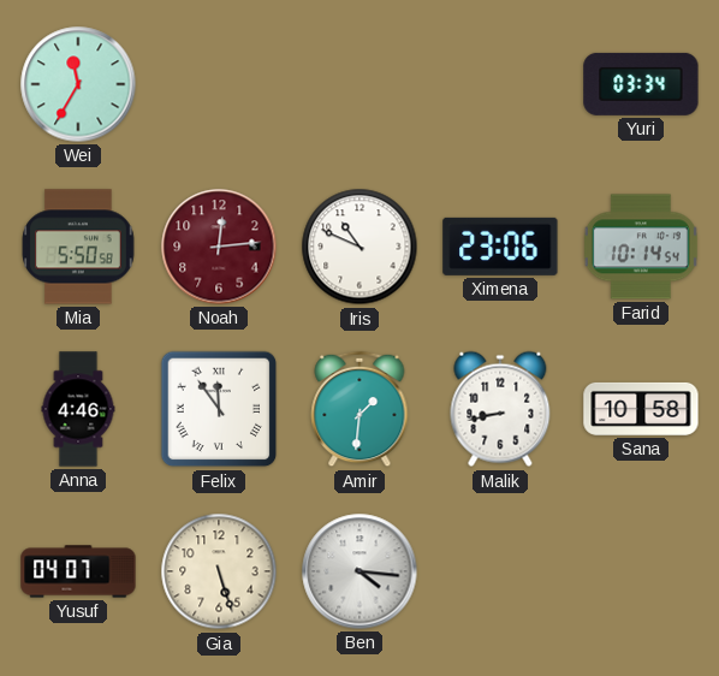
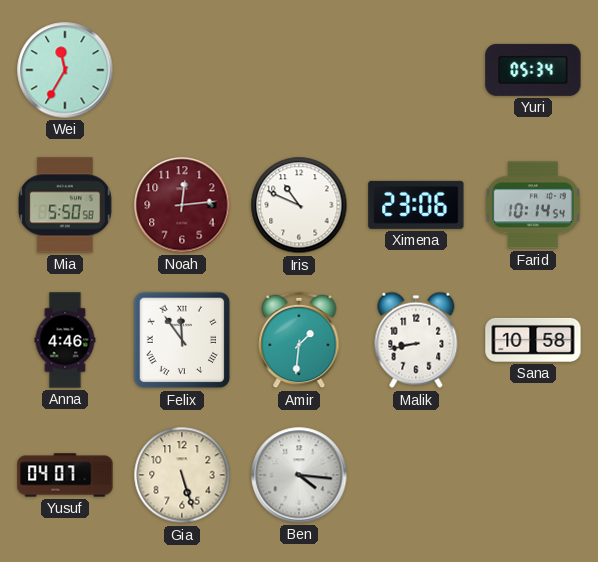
Yuri: 03:34 -> 05:34
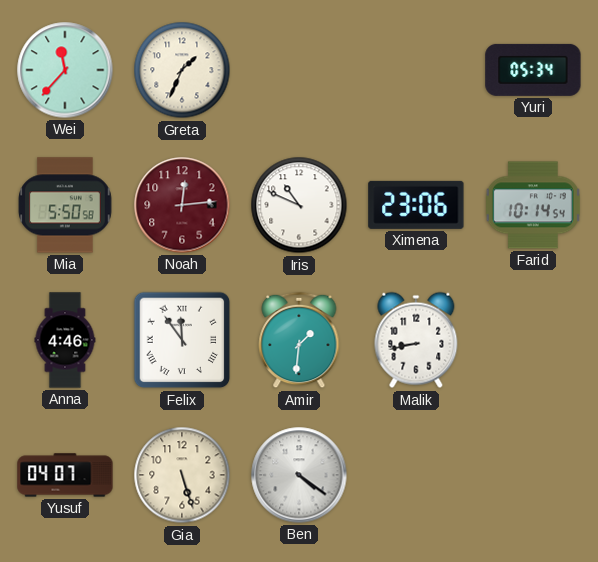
Wei: 11:35 -> 11:37
Greta: none -> 1:34
Sana: 10:58 -> none
Ben: 4:16 -> 4:21
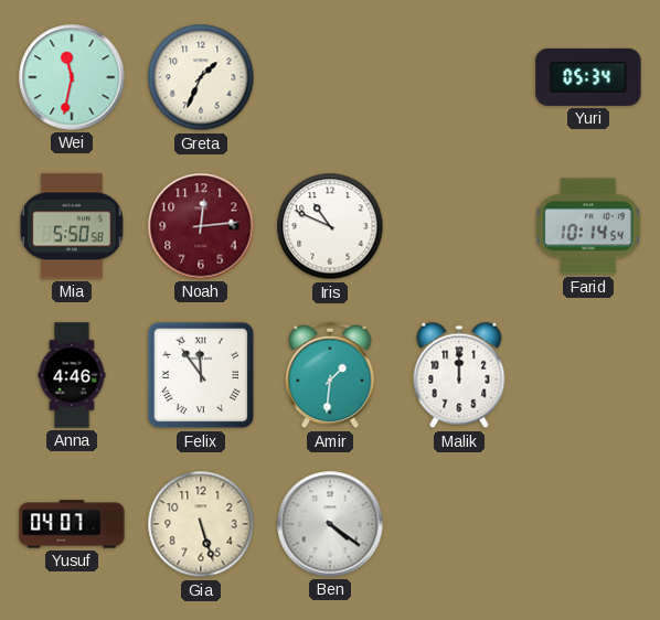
Wei: 11:37 -> 11:32
Ximena: 23:06 -> none
Malik: 8:43 -> 12:00
